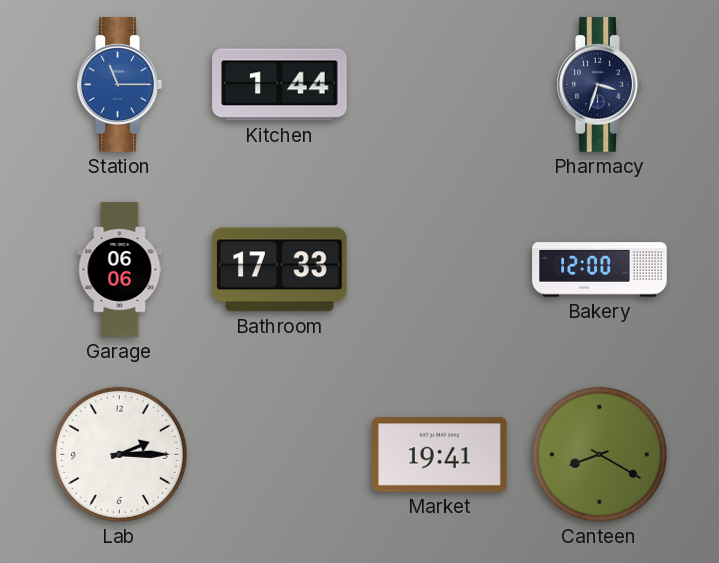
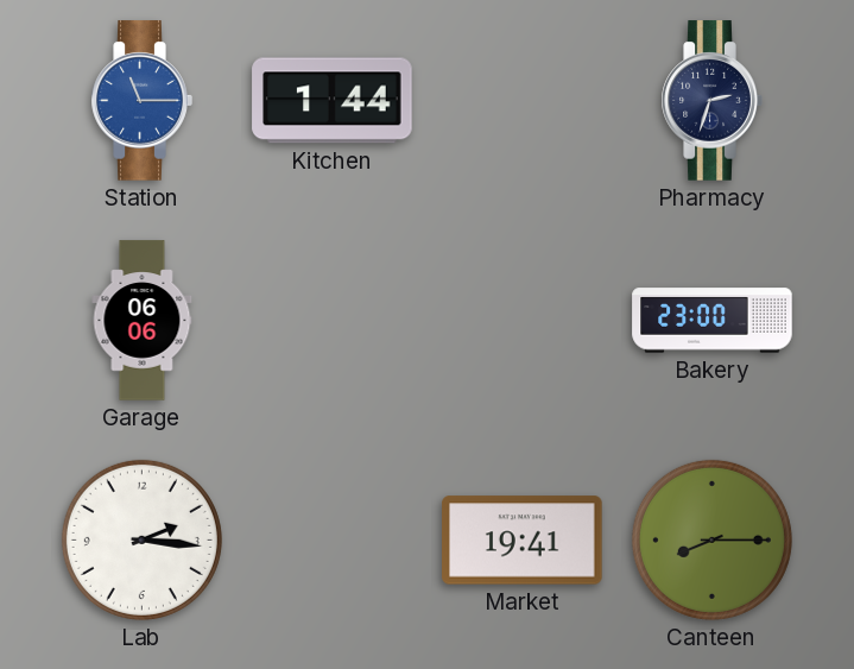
Pharmacy: 3:33 -> 2:33
Bathroom: 17:33 -> none
Bakery: 12:00 -> 23:00
Lab: 2:15 -> 2:16
Canteen: 8:20 -> 8:15
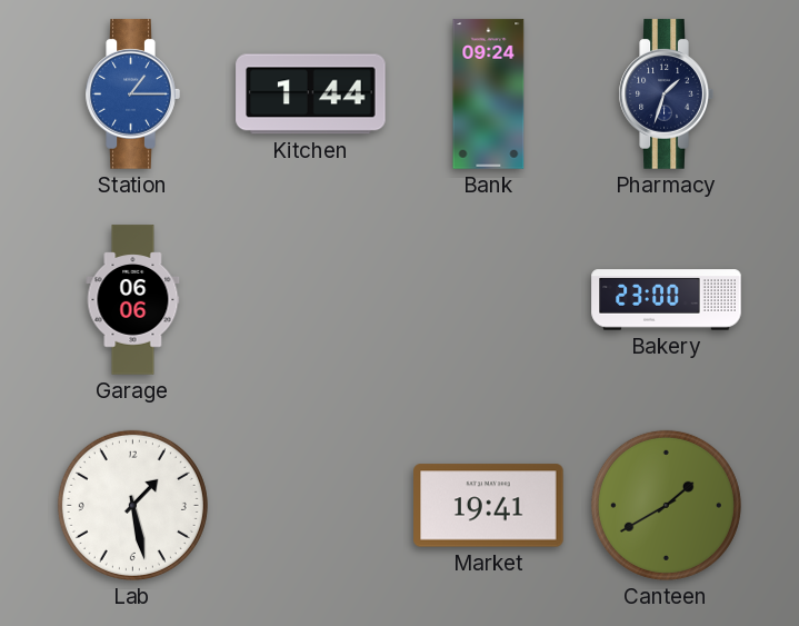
Station: 11:15 -> 1:15
Bank: none -> 09:24
Pharmacy: 2:33 -> 1:33
Lab: 2:16 -> 1:28
Canteen: 8:15 -> 1:40
